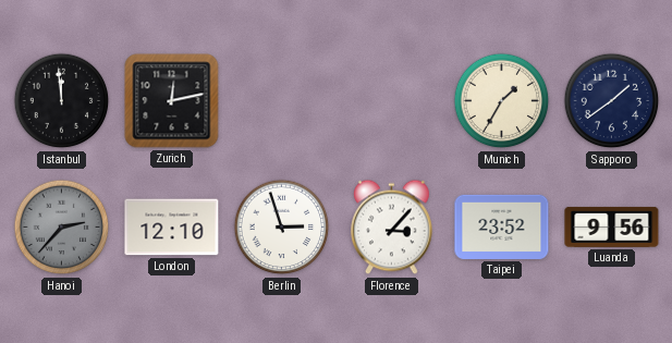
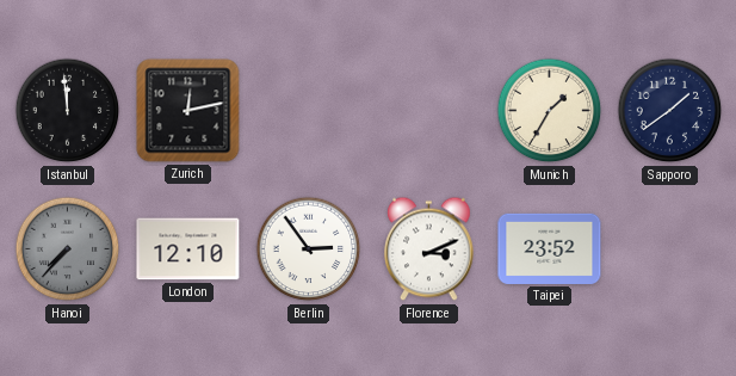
Hanoi: 2:37 -> 7:37
Berlin: 2:57 -> 2:54
Florence: 3:07 -> 3:11
Luanda: 9:56 -> none
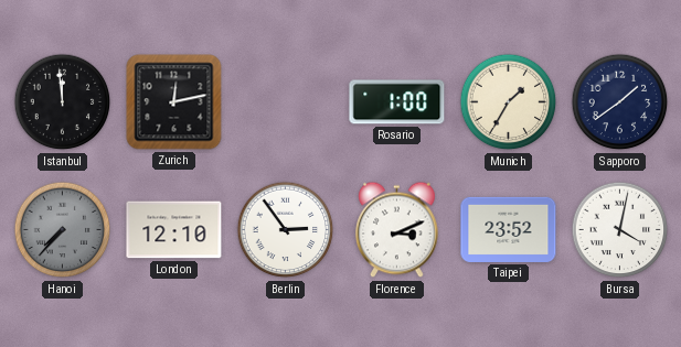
Rosario: none -> 1:00
Bursa: none -> 4:02
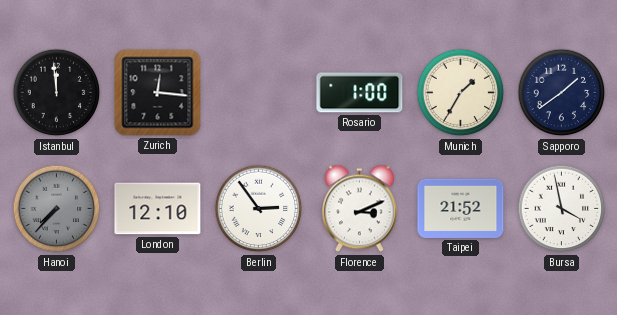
Zurich: 12:13 -> 12:16
Taipei: 23:52 -> 21:52
Bursa: 4:02 -> 3:58
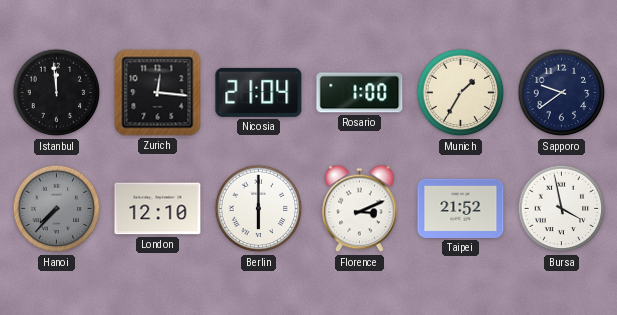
Nicosia: none -> 21:04
Sapporo: 1:39 -> 9:39
Berlin: 2:54 -> 6:00
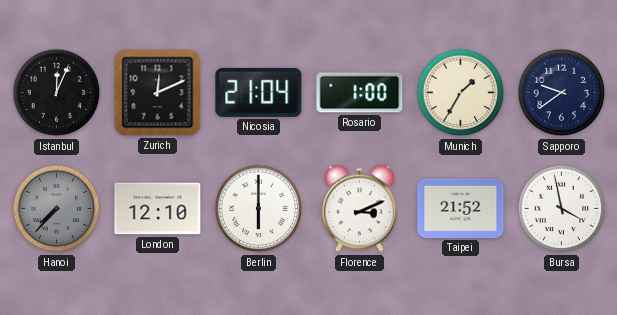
Istanbul: 11:59 -> 12:04
Zurich: 12:16 -> 12:11
